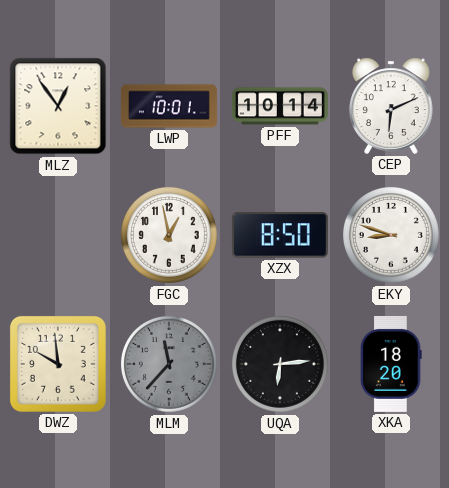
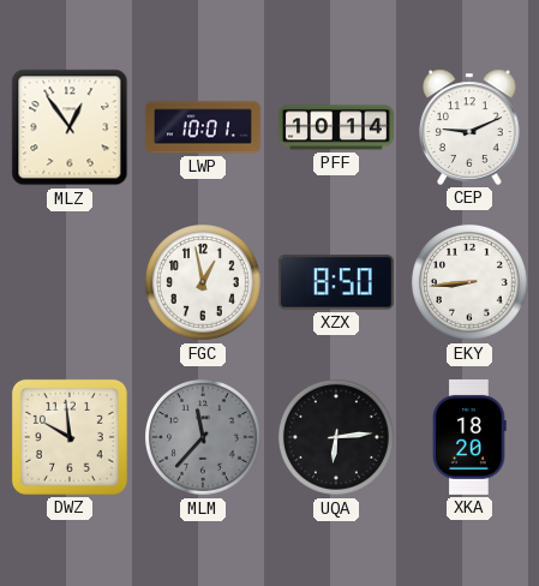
CEP: 6:11 -> 9:11
EKY: 8:48 -> 8:44
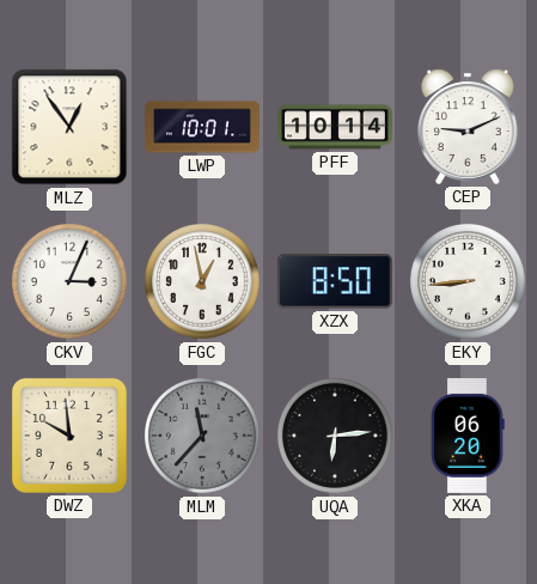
CKV: none -> 3:04
XKA: 18:20 -> 06:20
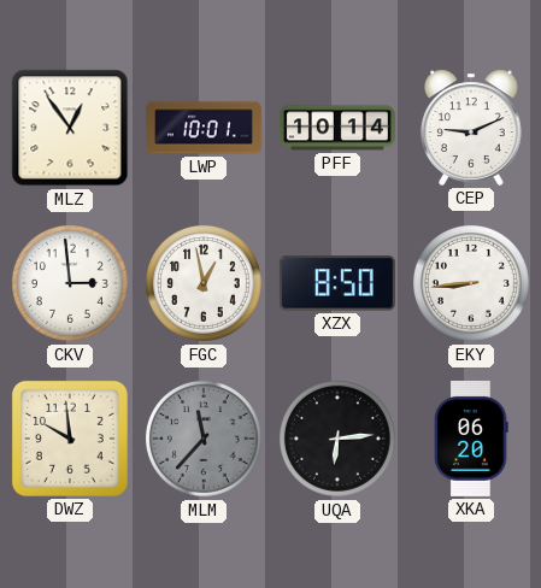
CKV: 3:04 -> 2:59
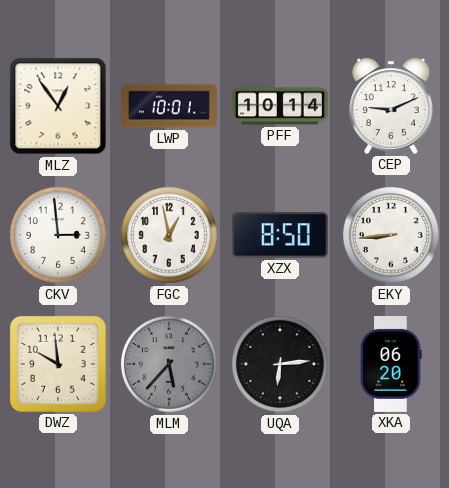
MLM: 11:37 -> 5:37
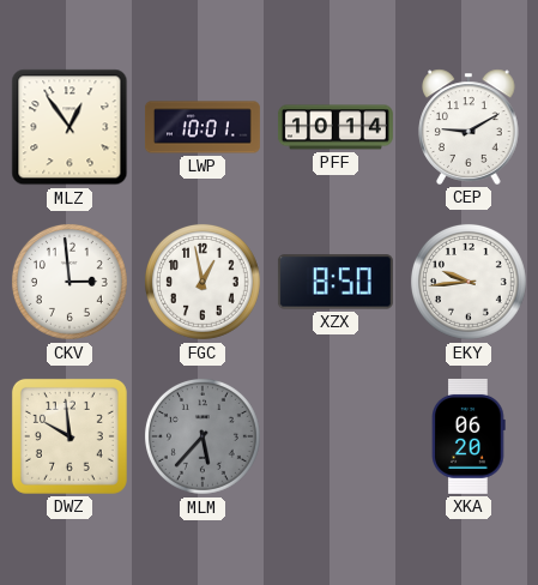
CEP: 9:11 -> 9:10
EKY: 8:44 -> 9:44
UQA: 6:14 -> none
